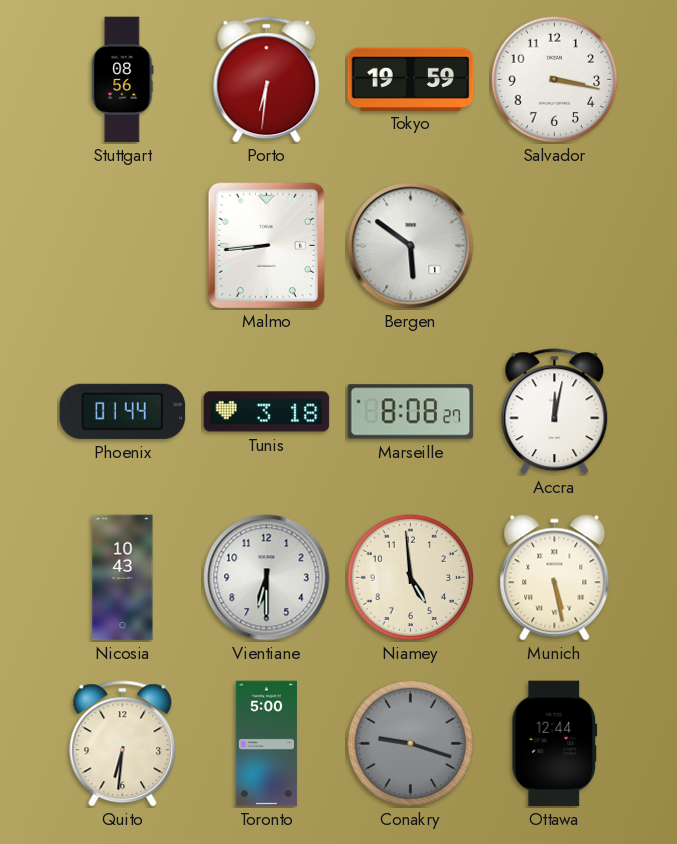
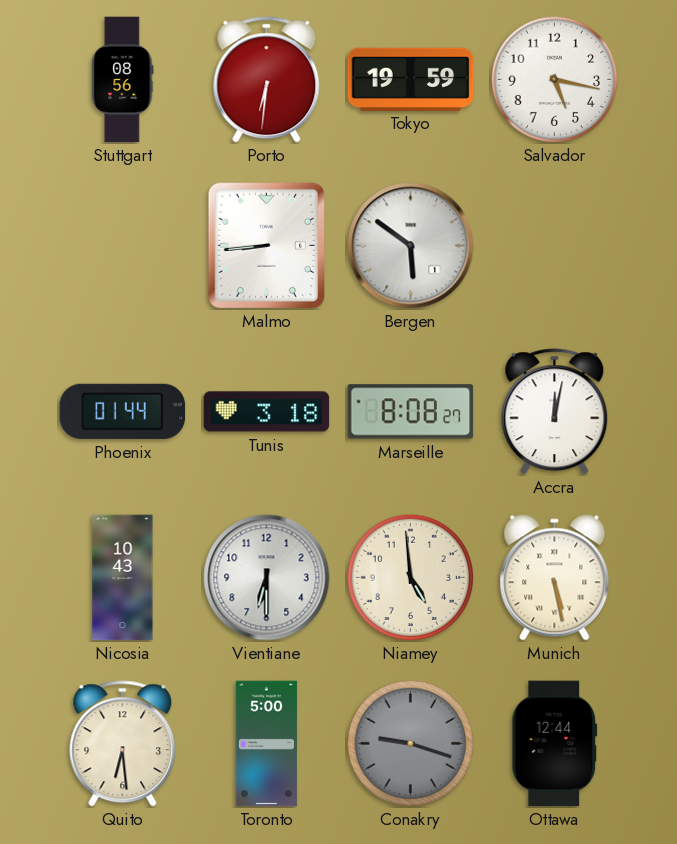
Salvador: 3:17 -> 5:17
Quito: 6:31 -> 6:29
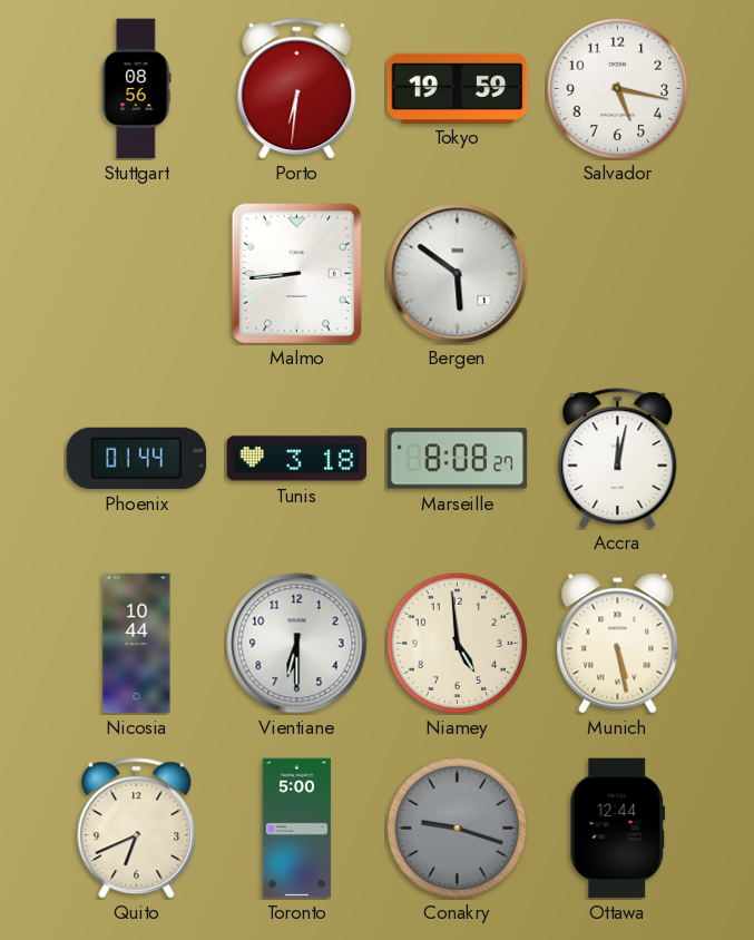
Nicosia: 10:43 -> 10:44
Quito: 6:29 -> 6:41
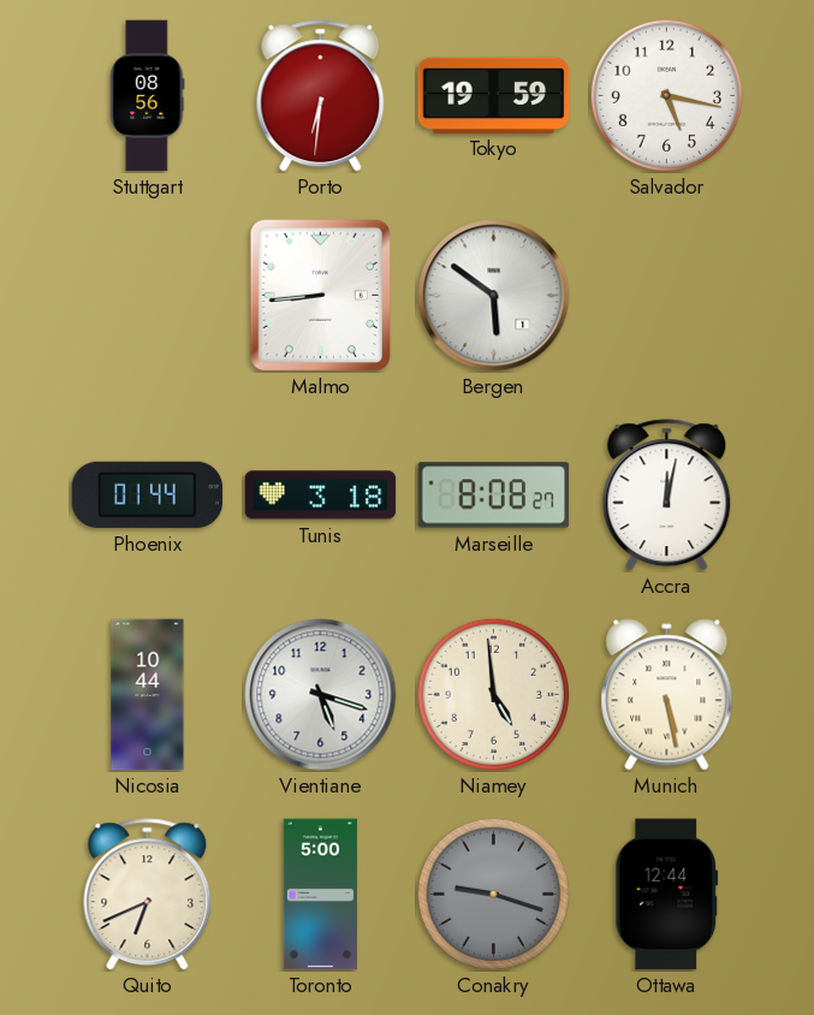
Vientiane: 6:30 -> 5:18
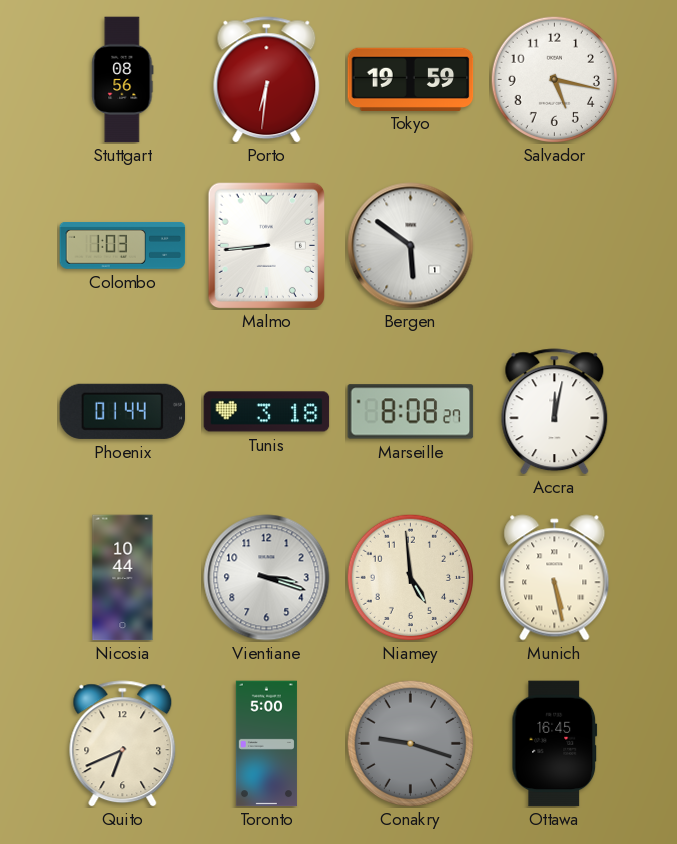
Colombo: none -> 1:03
Vientiane: 5:18 -> 3:18
Ottawa: 12:44 -> 16:45
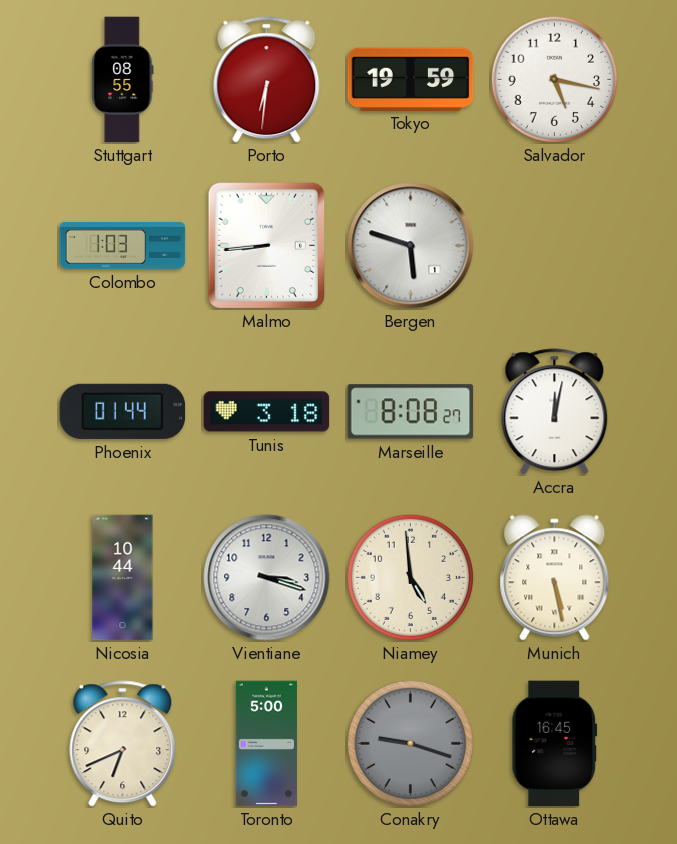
Stuttgart: 08:56 -> 08:55
Bergen: 5:51 -> 5:48
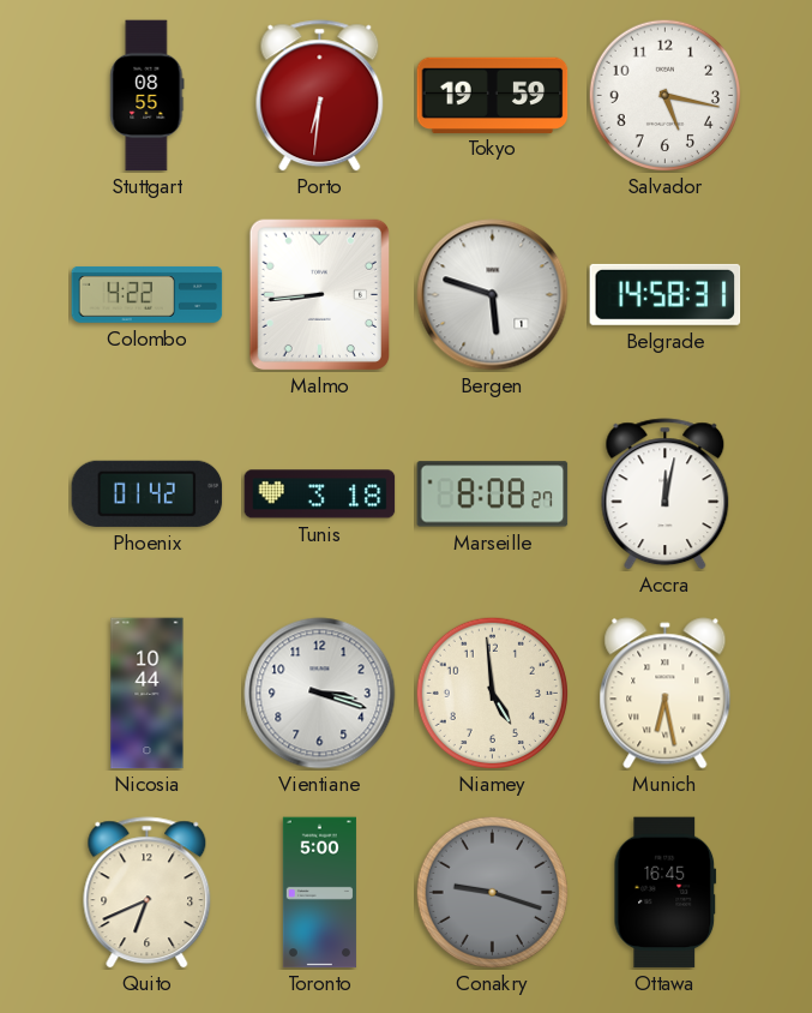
Colombo: 1:03 -> 4:22
Belgrade: none -> 14:58
Phoenix: 01:44 -> 01:42
Munich: 5:28 -> 6:28
